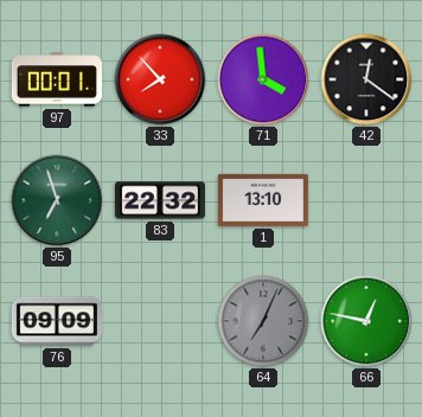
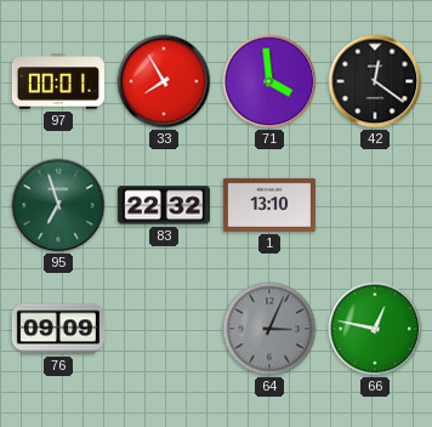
33: 7:53 -> 7:55
64: 7:04 -> 3:04
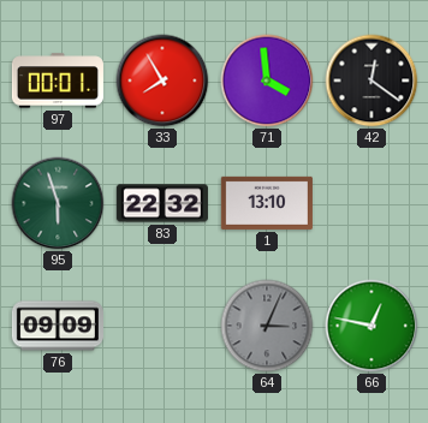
95: 6:57 -> 5:57
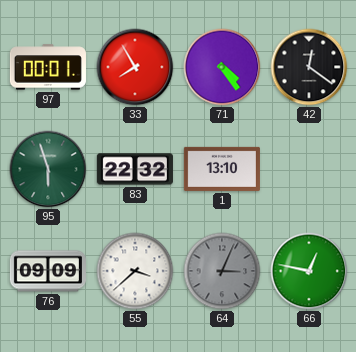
71: 3:59 -> 4:24
55: none -> 3:38
